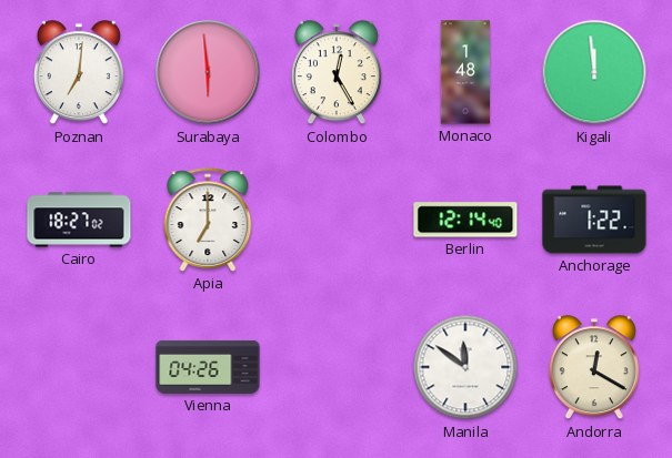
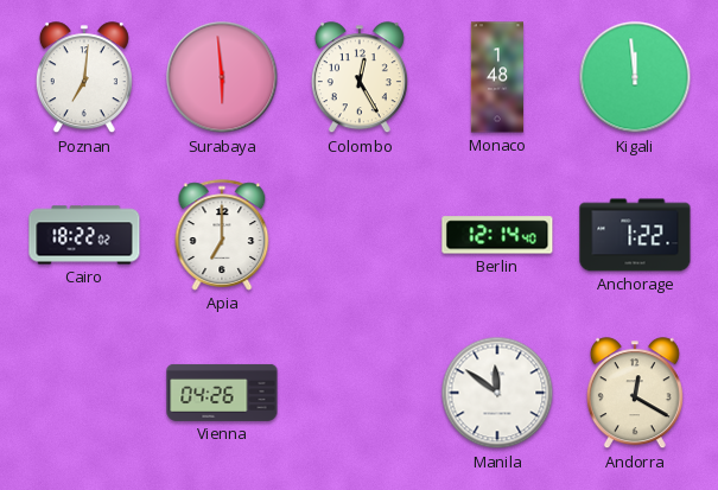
Cairo: 18:27 -> 18:22
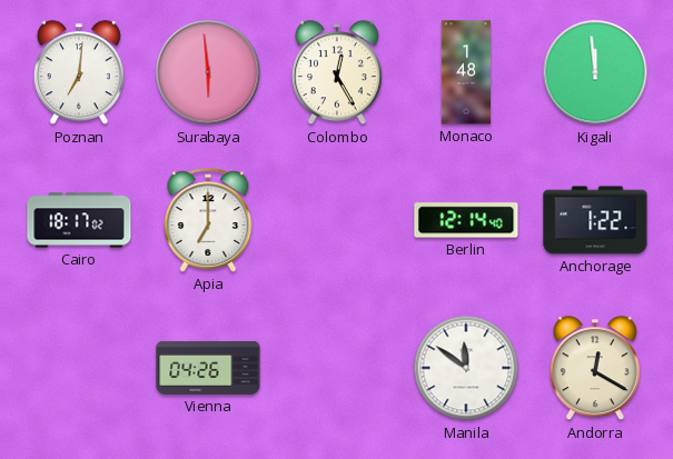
Cairo: 18:22 -> 18:17
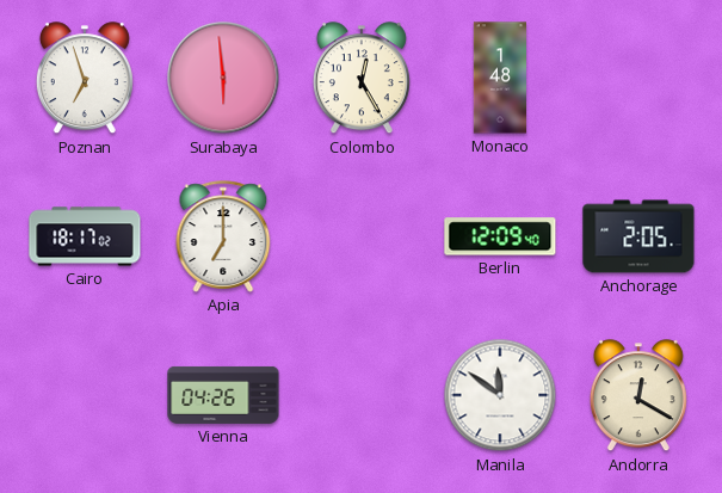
Poznan: 7:01 -> 6:57
Kigali: 11:59 -> none
Berlin: 12:14 -> 12:09
Anchorage: 1:22 -> 2:05
